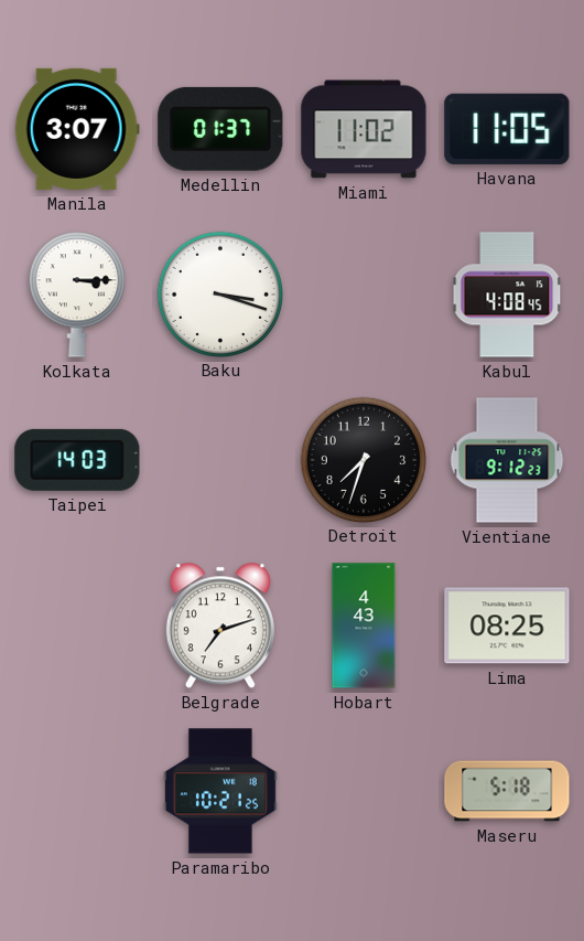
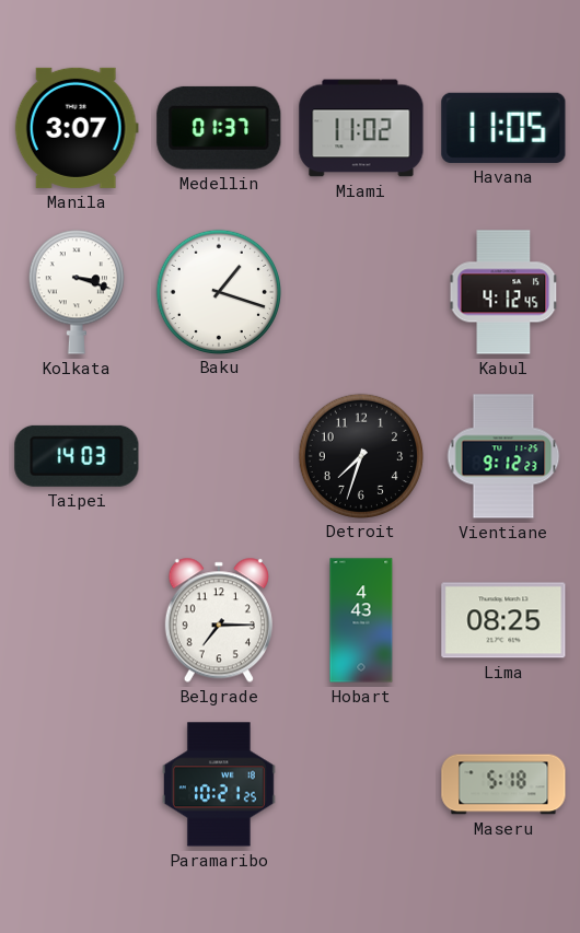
Kolkata: 3:15 -> 3:18
Baku: 3:18 -> 1:18
Kabul: 4:08 -> 4:12
Belgrade: 7:12 -> 7:15
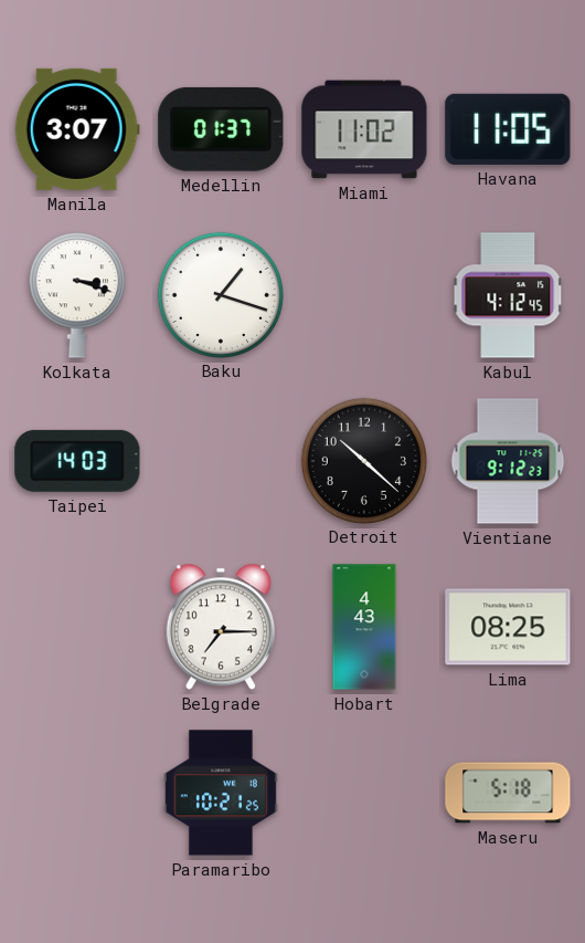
Detroit: 7:33 -> 10:22
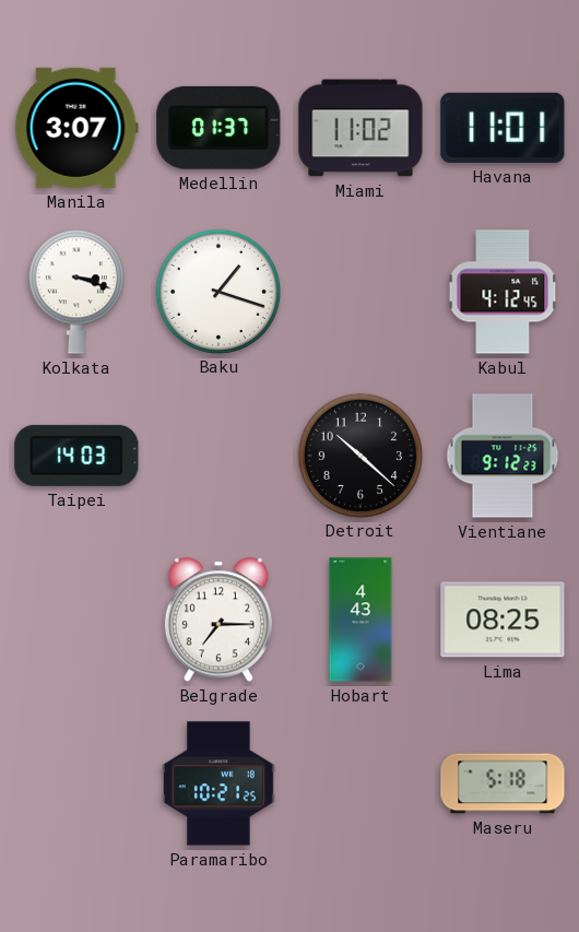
Havana: 11:05 -> 11:01
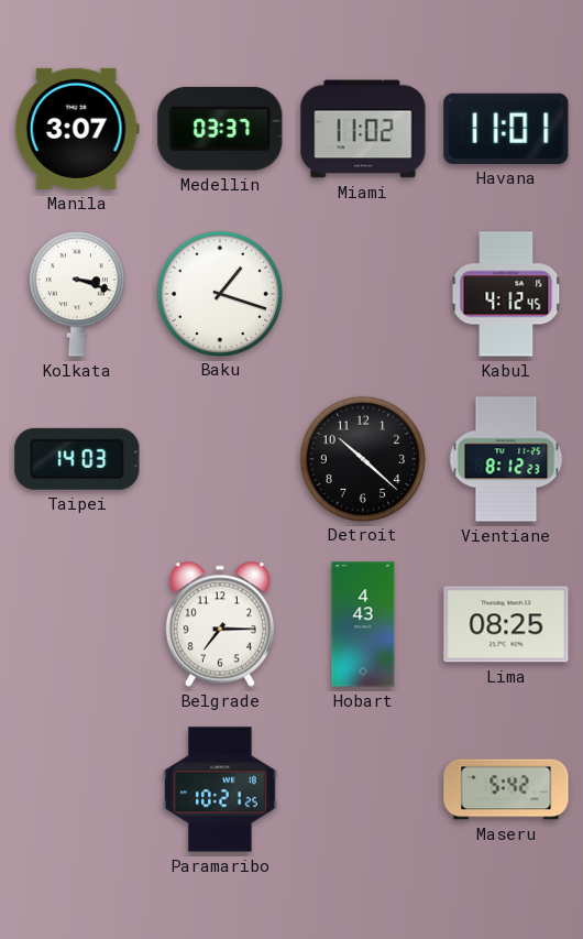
Medellin: 01:37 -> 03:37
Vientiane: 9:12 -> 8:12
Maseru: 5:18 -> 5:42
